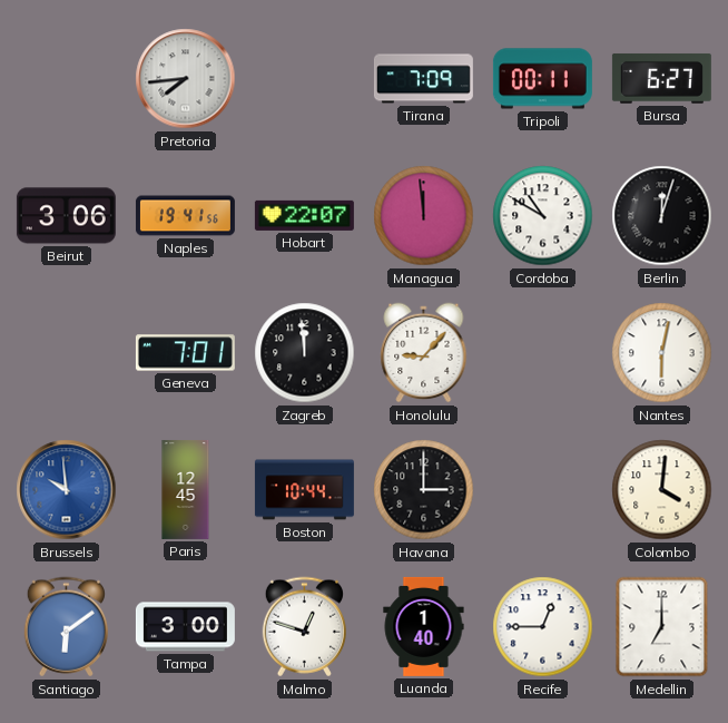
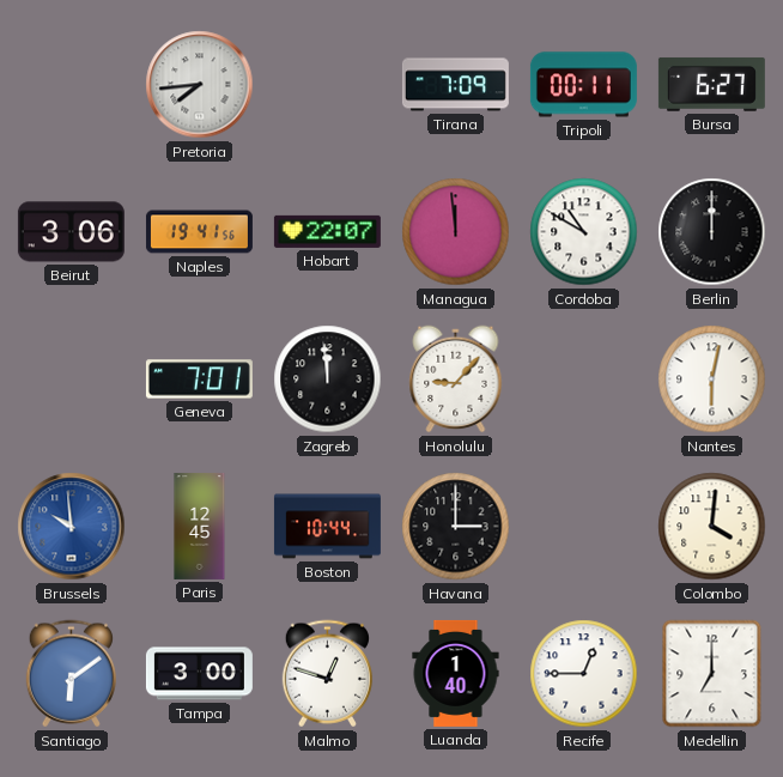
Berlin: 12:03 -> 12:00
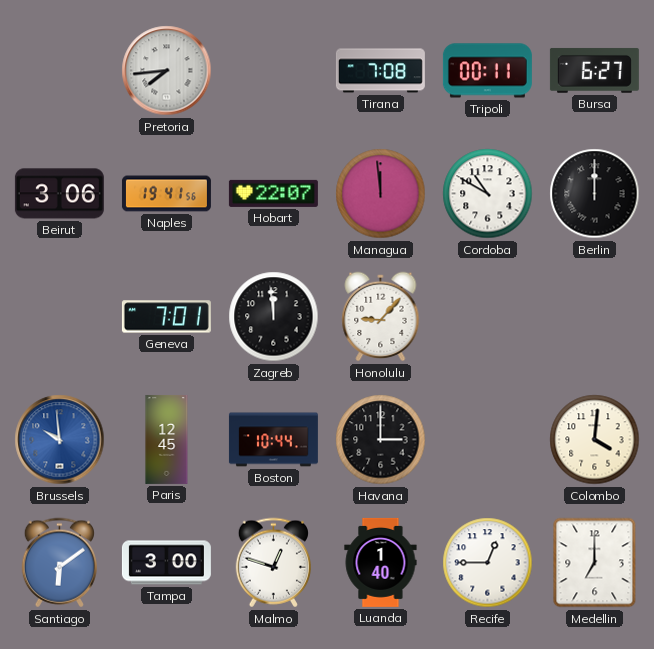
Tirana: 7:09 -> 7:08
Nantes: 6:02 -> none
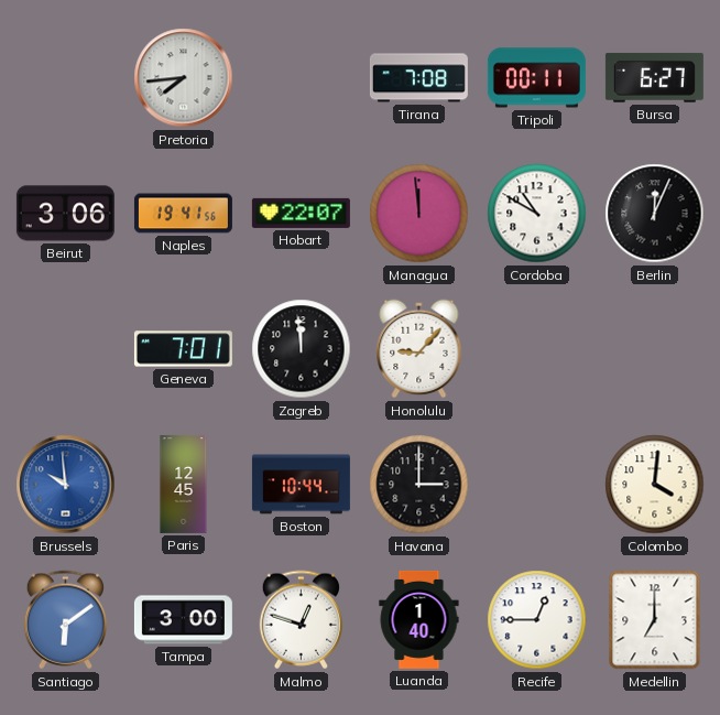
Berlin: 12:00 -> 12:04
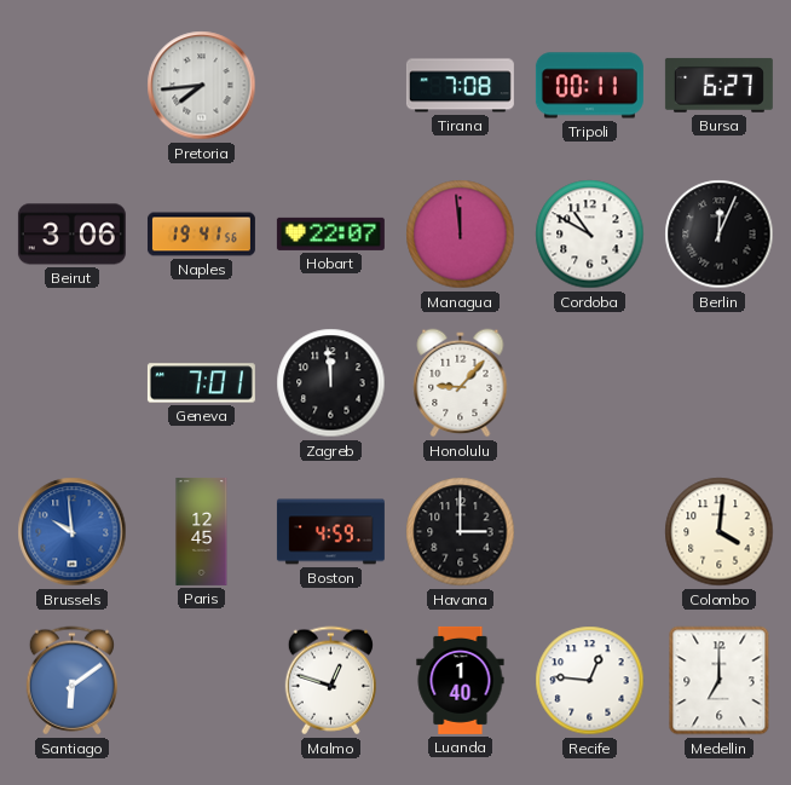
Boston: 10:44 -> 4:59
Tampa: 3:00 -> none
Recife: 12:45 -> 12:46
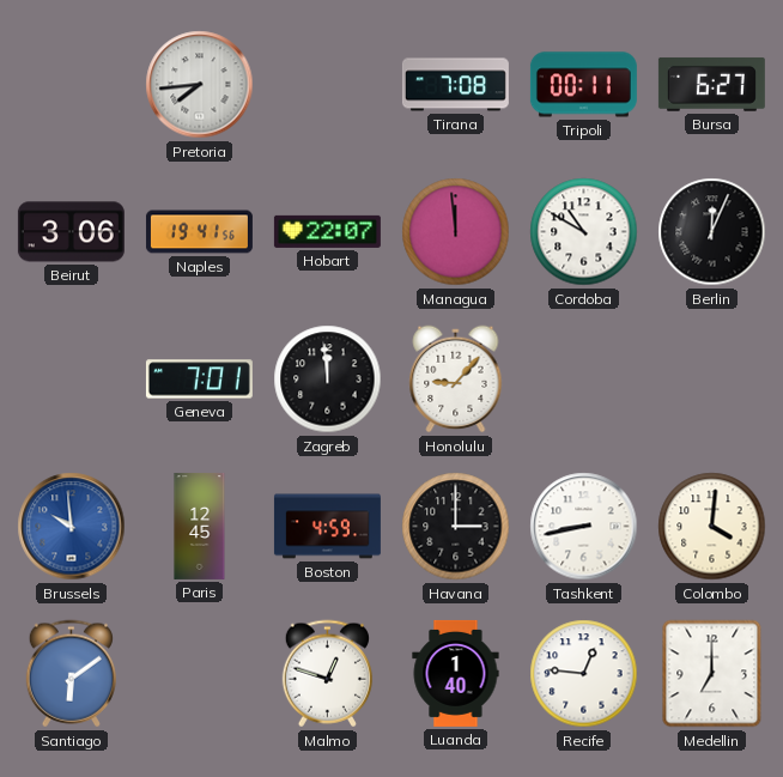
Tashkent: none -> 8:43
